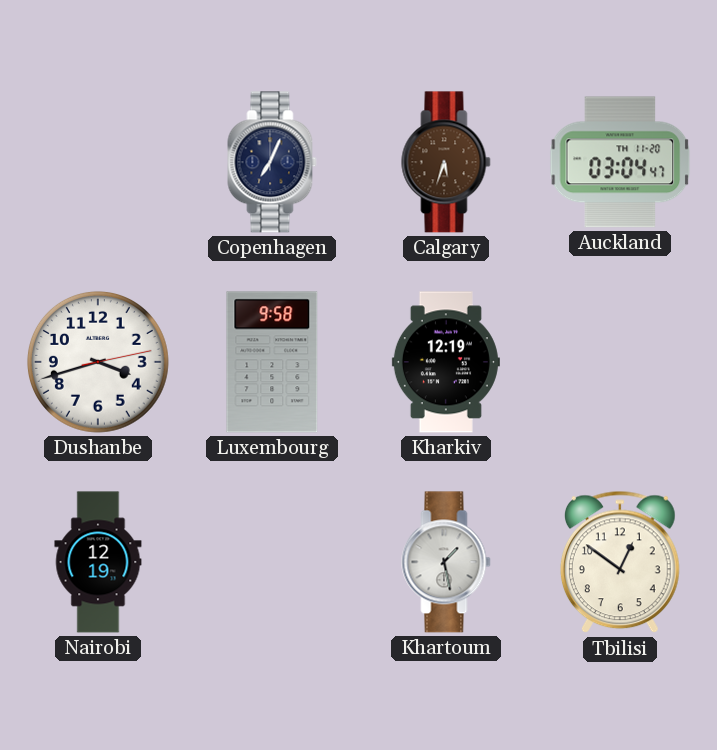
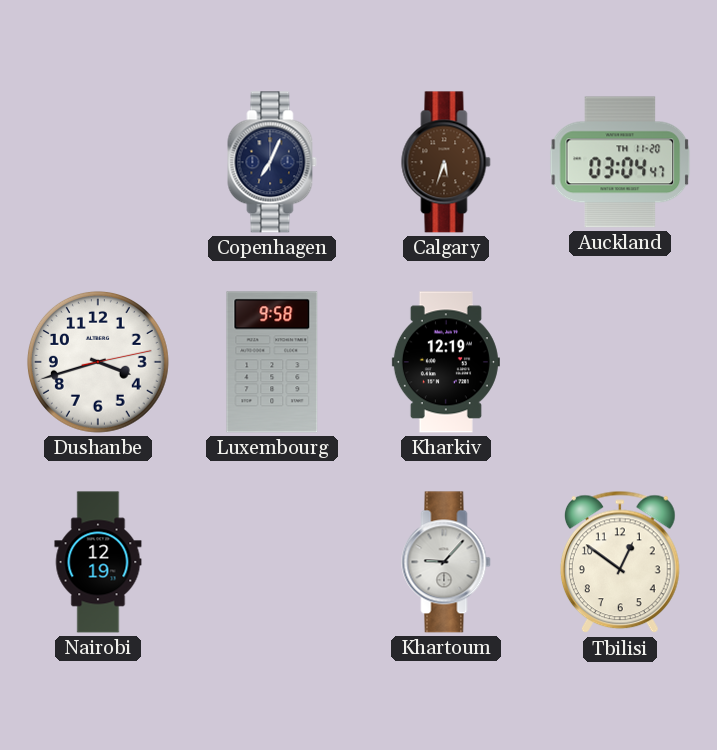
Khartoum: 1:28 -> 9:07
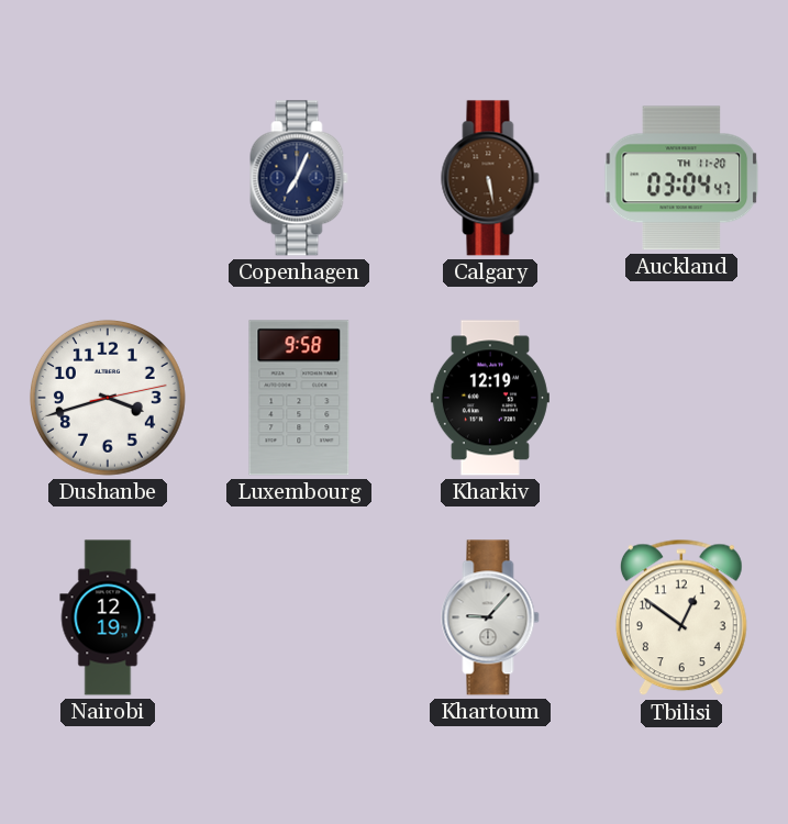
Calgary: 5:33 -> 5:28
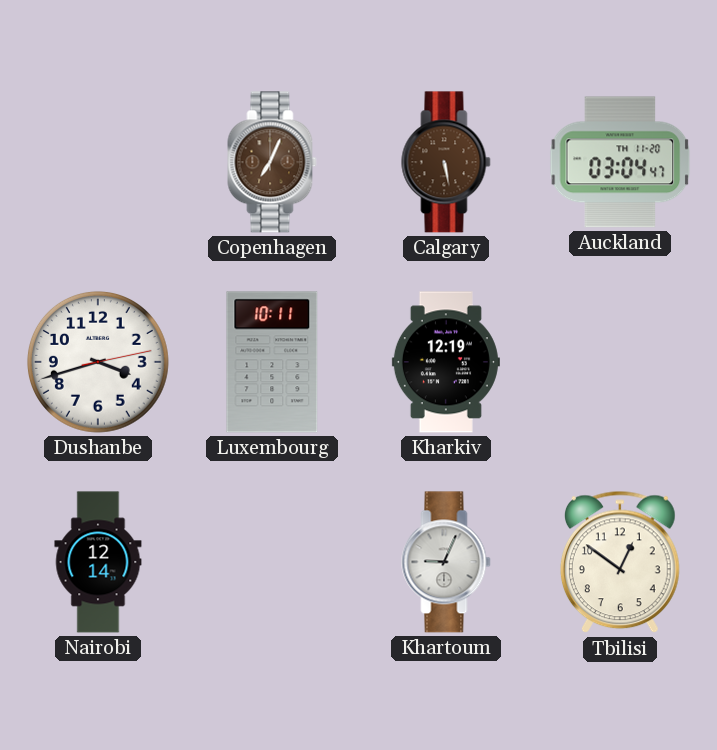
Copenhagen dial: navy -> brown
Luxembourg: 9:58 -> 10:11
Nairobi: 12:19 -> 12:14
Khartoum: 9:07 -> 9:04
